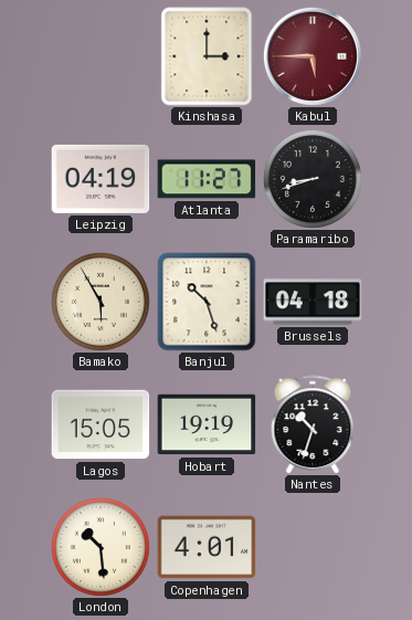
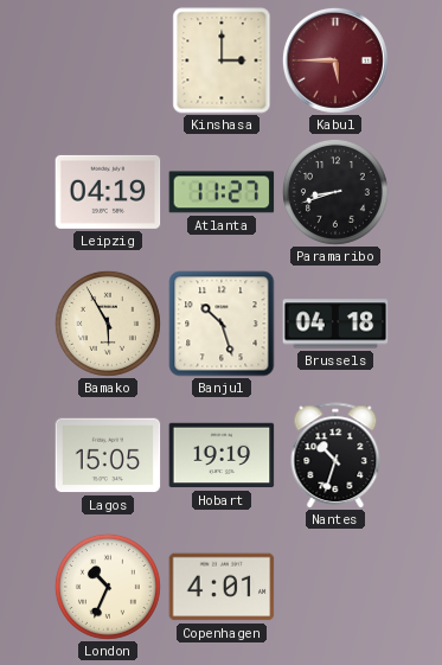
London: 10:29 -> 10:34
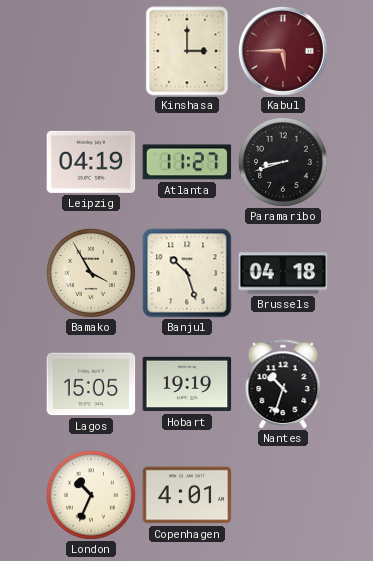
Bamako: 5:55 -> 3:55
